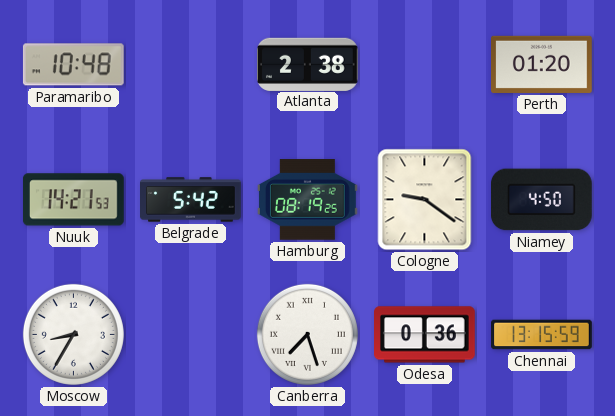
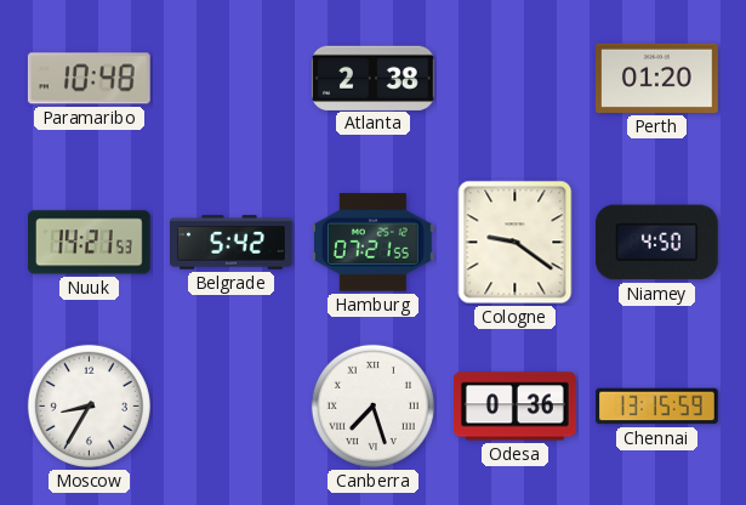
Hamburg: 08:19 -> 07:21
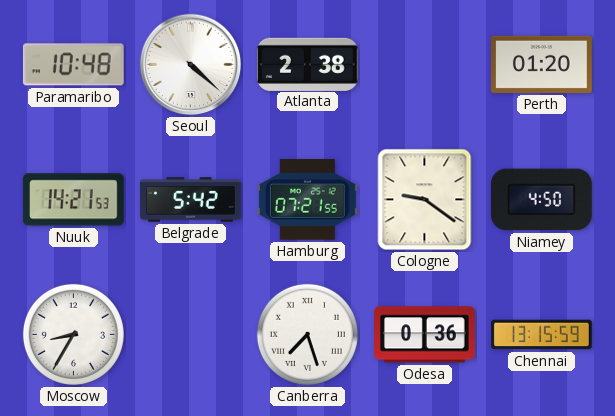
Seoul: none -> 4:22
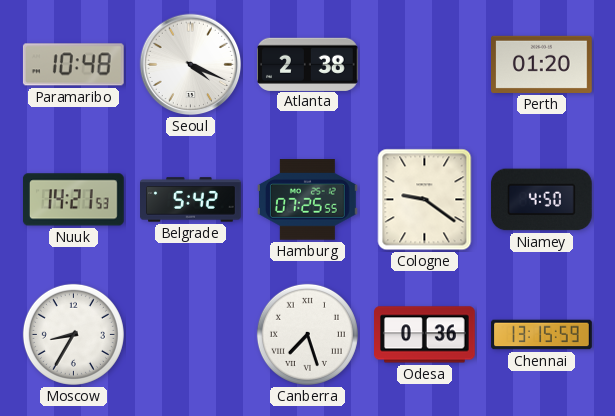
Seoul: 4:22 -> 4:19
Hamburg: 07:21 -> 07:25
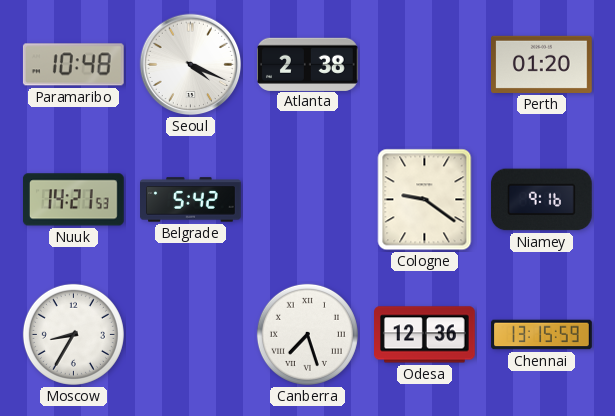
Hamburg: 07:25 -> none
Niamey: 4:50 -> 9:16
Odesa: 0:36 -> 12:36
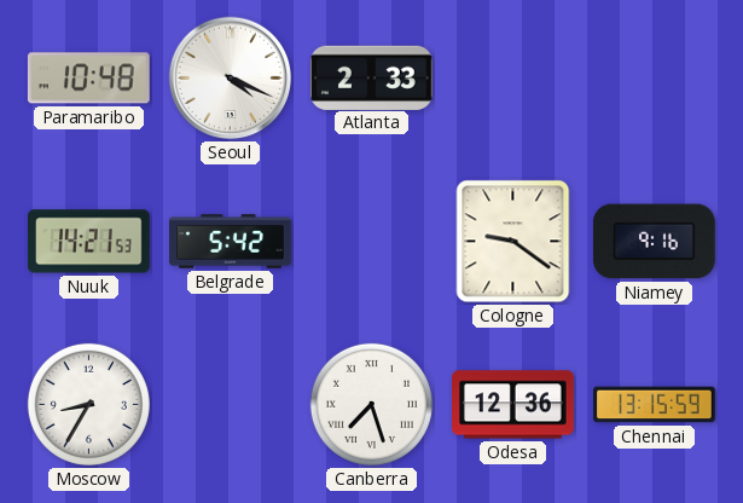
Atlanta: 2:38 -> 2:33
Perth: 01:20 -> none
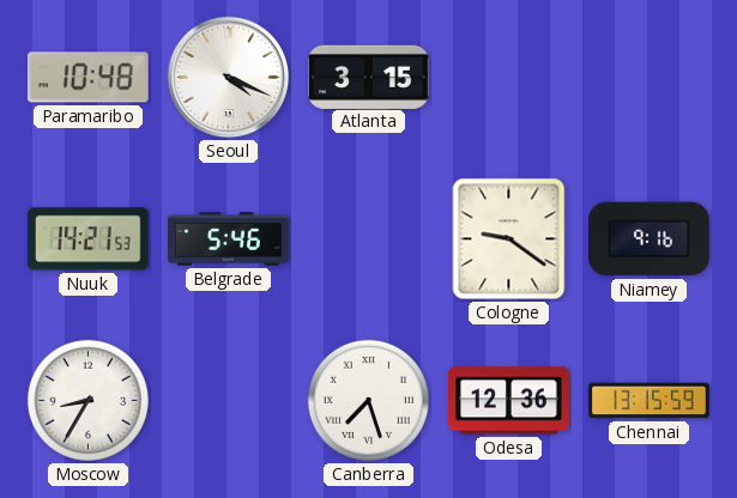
Atlanta: 2:33 -> 3:15
Belgrade: 5:42 -> 5:46
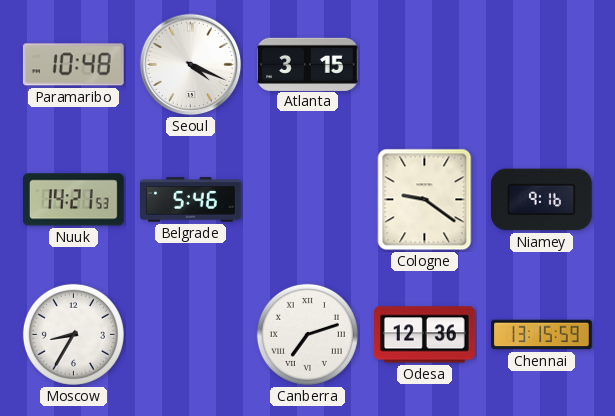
Canberra: 7:27 -> 7:12
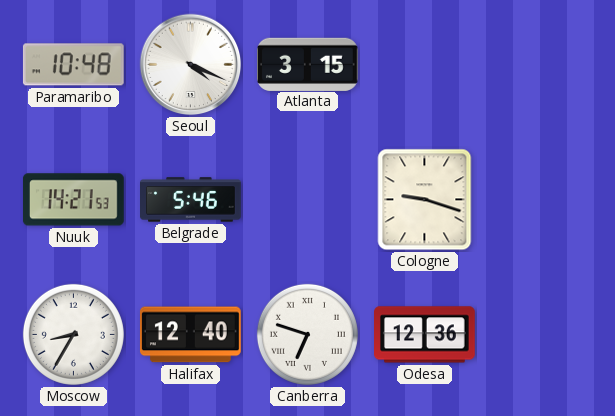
Cologne: 9:21 -> 9:18
Niamey: 9:16 -> none
Halifax: none -> 12:40
Canberra: 7:12 -> 6:48
Chennai: 13:15 -> none
